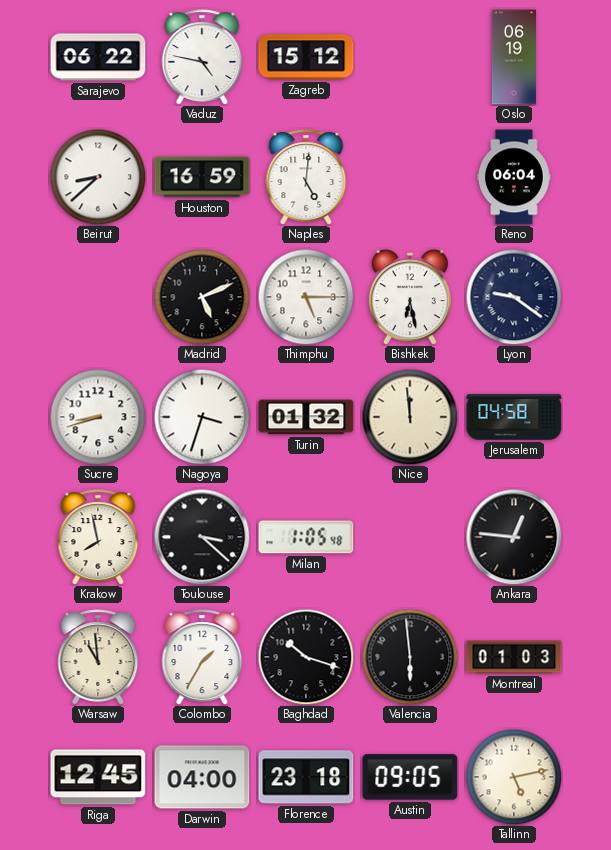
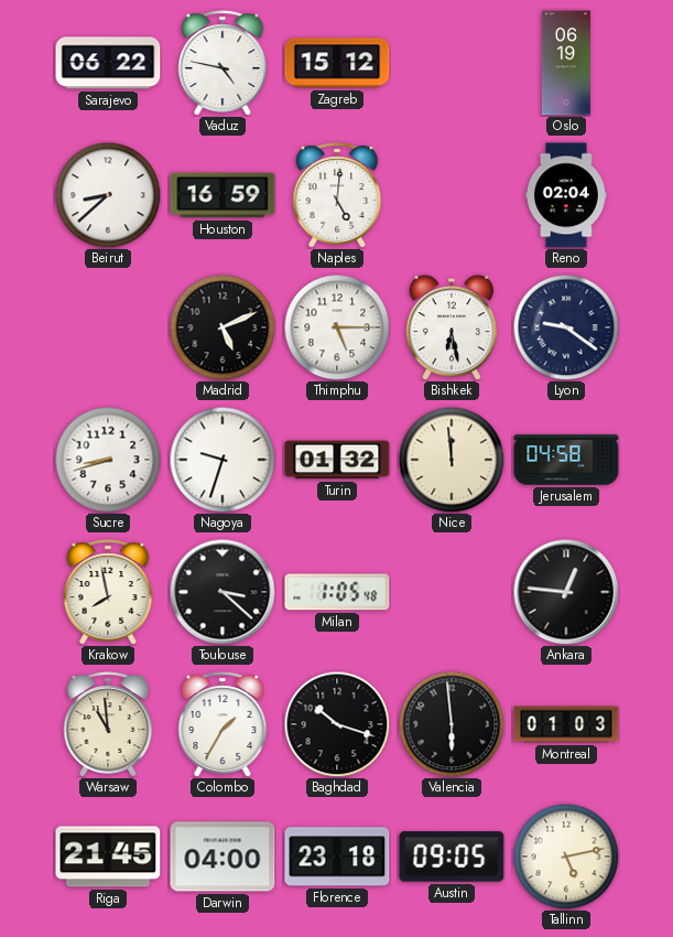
Reno: 06:04 -> 02:04
Nagoya: 3:33 -> 9:33
Riga: 12:45 -> 21:45
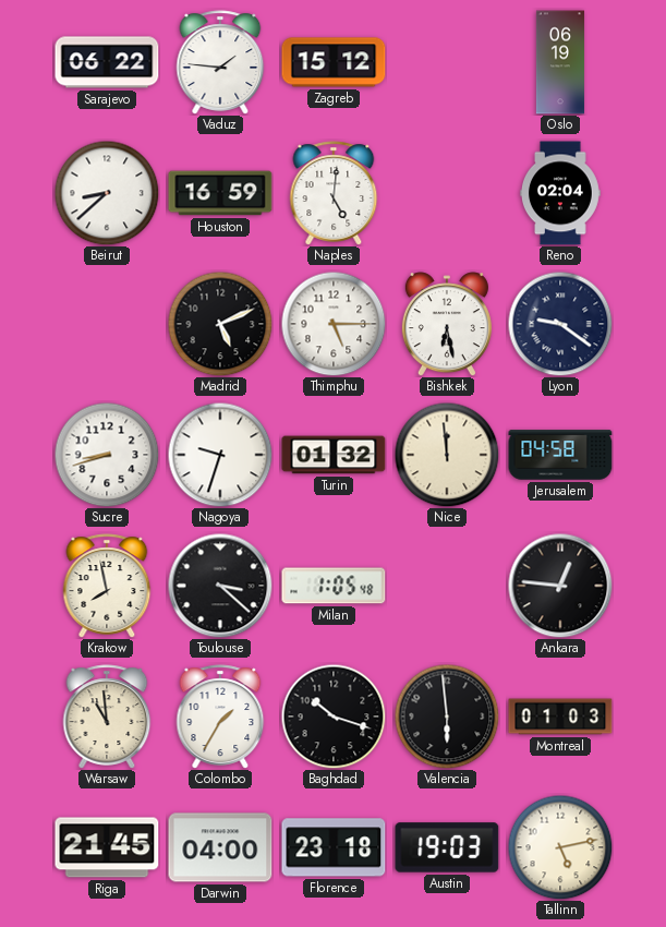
Vaduz: 4:47 -> 1:46
Austin: 09:05 -> 19:03
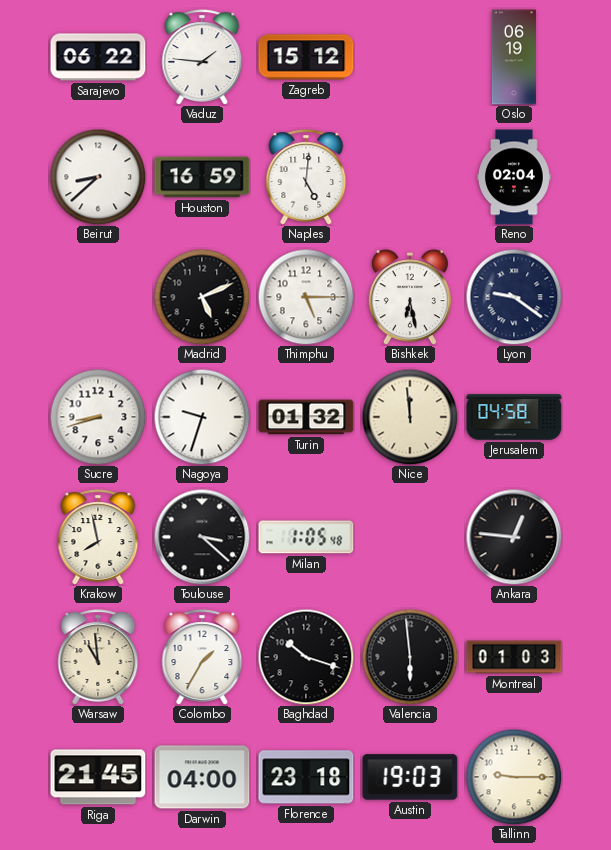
Tallinn: 5:13 -> 9:15
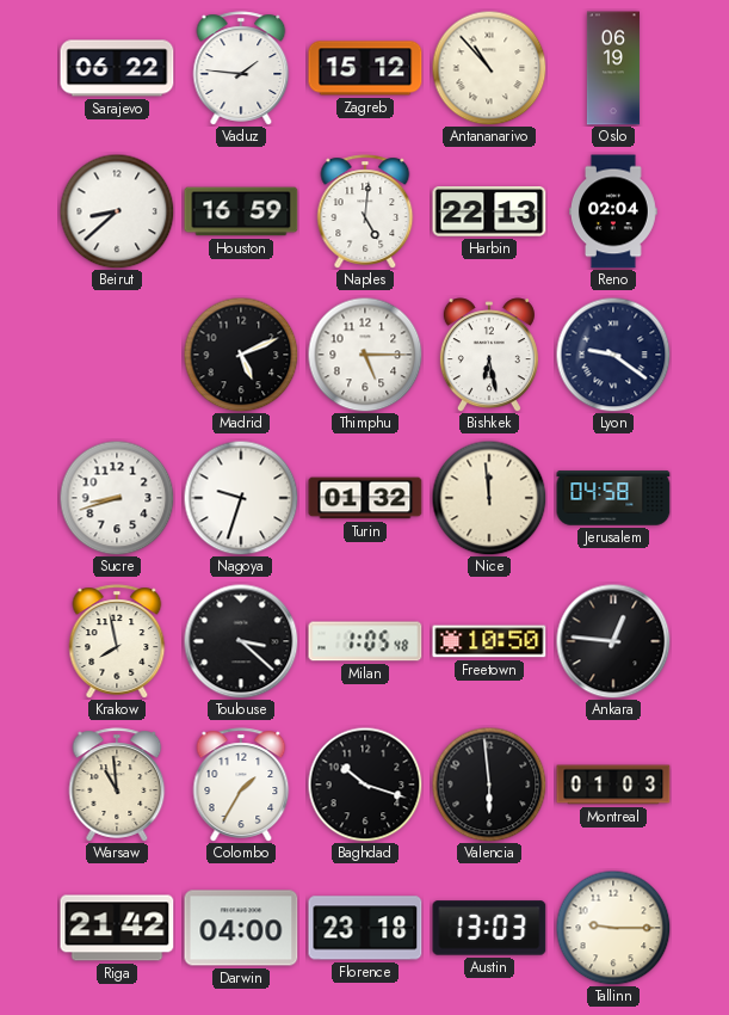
Antananarivo: none -> 10:53
Harbin: none -> 22:13
Freetown: none -> 10:50
Riga: 21:45 -> 21:42
Austin: 19:03 -> 13:03
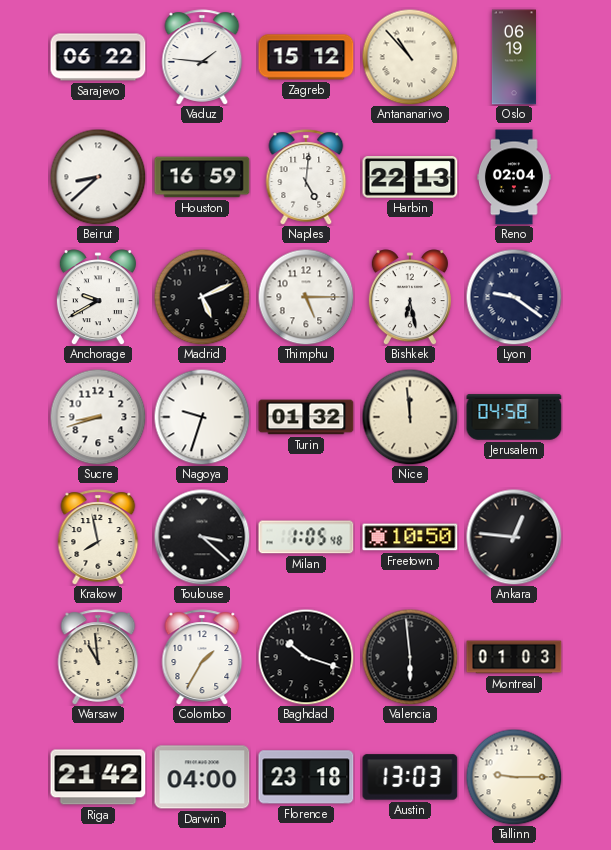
Anchorage: none -> 9:40
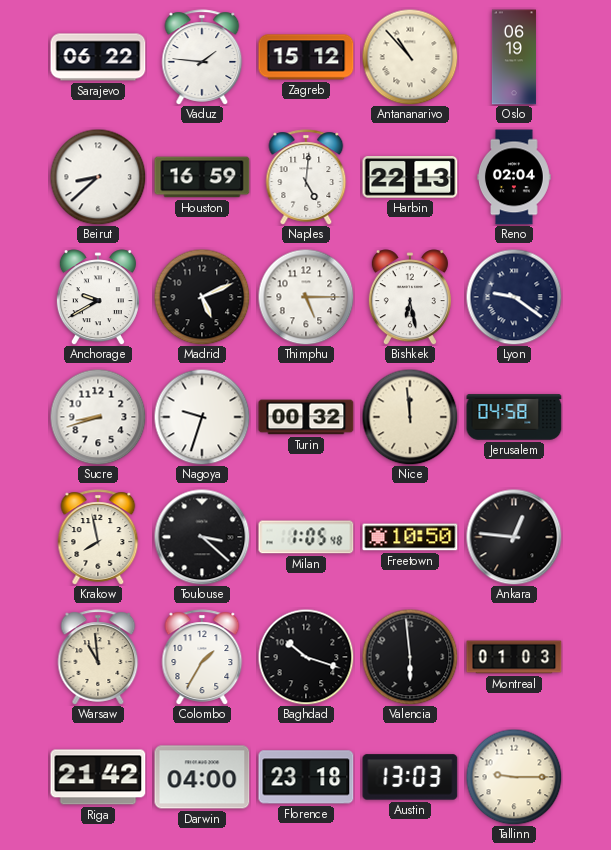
Turin: 01:32 -> 00:32
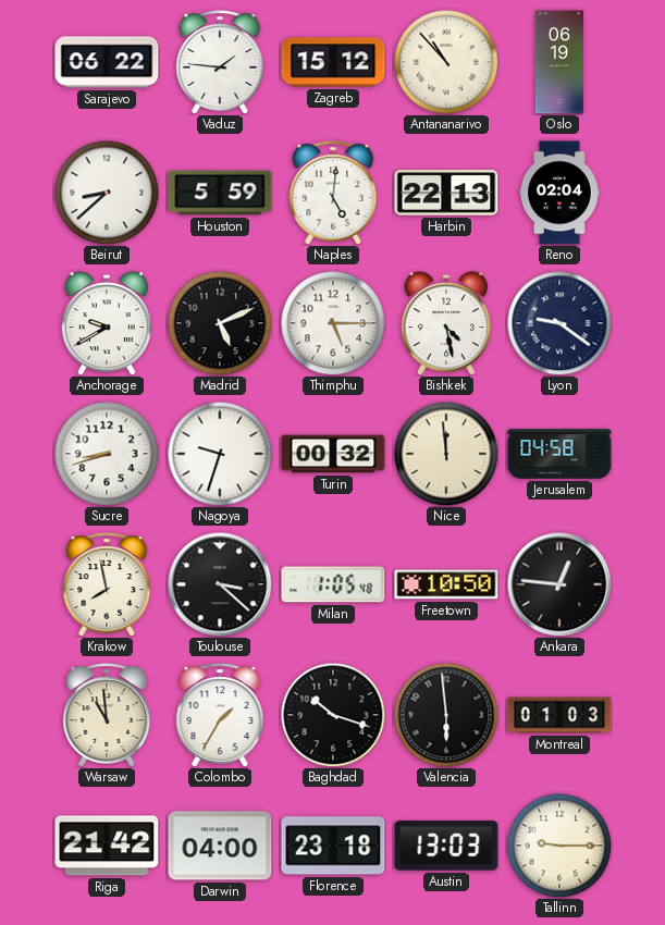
Houston: 16:59 -> 5:59
Bishkek: 6:28 -> 4:28
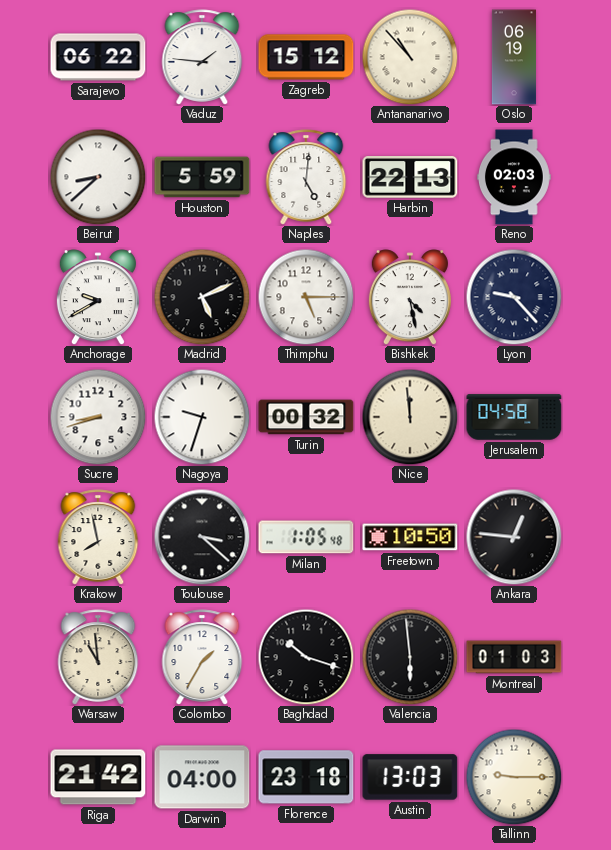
Reno: 02:04 -> 02:03
Lyon: 9:21 -> 9:23
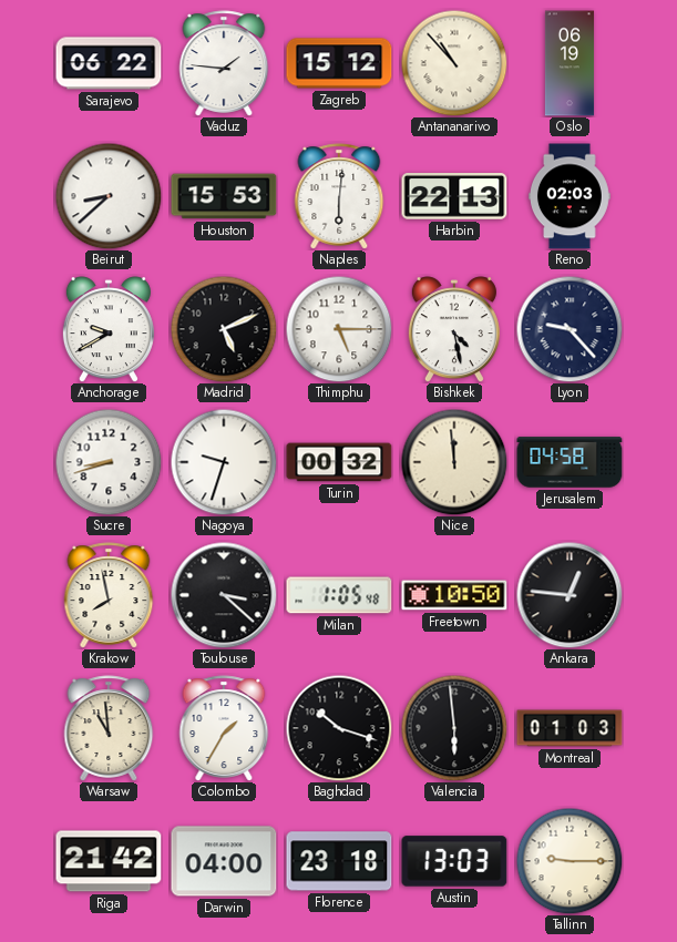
Houston: 5:59 -> 15:53
Naples: 5:01 -> 6:01
